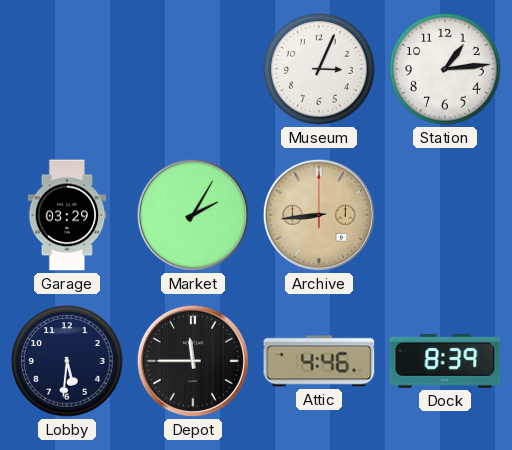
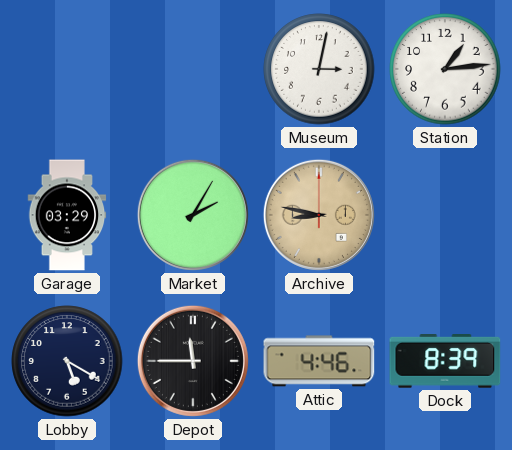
Museum: 3:04 -> 3:02
Archive: 8:44 -> 8:47
Lobby: 5:31 -> 5:20
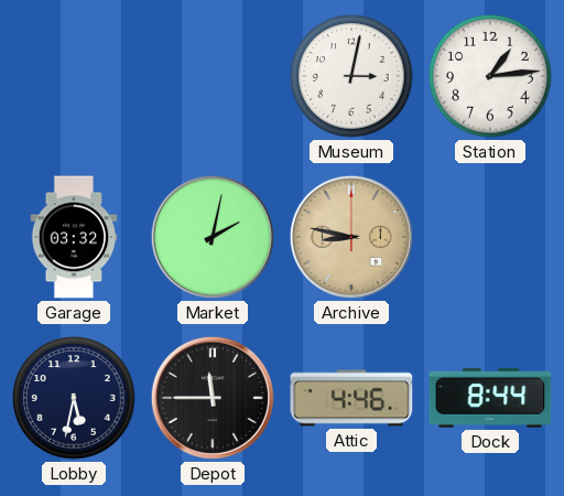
Garage: 03:29 -> 03:32
Market: 2:05 -> 2:02
Lobby: 5:20 -> 5:32
Dock: 8:39 -> 8:44
